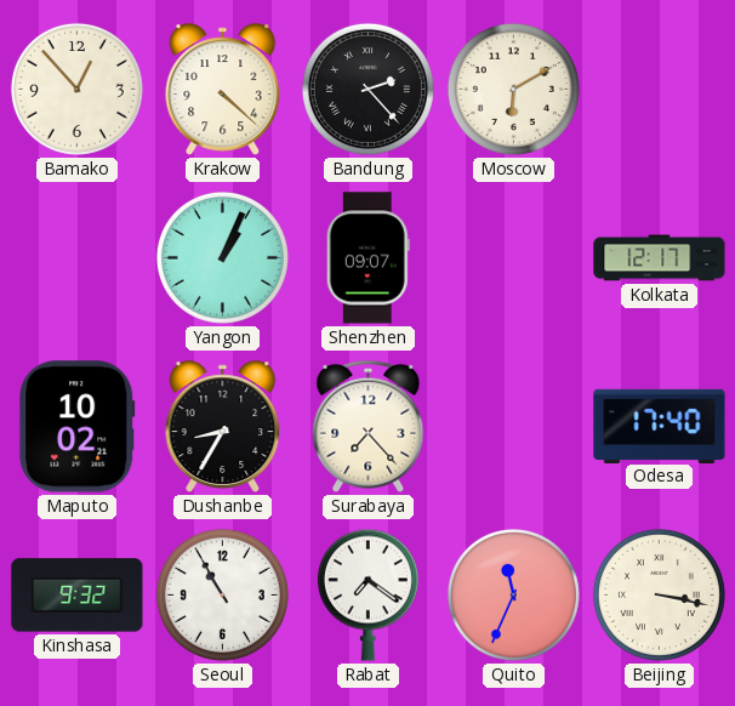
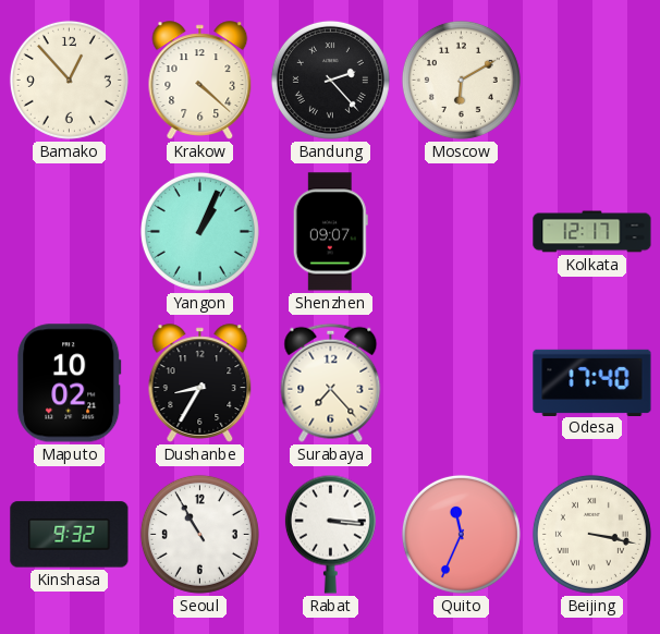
Rabat: 7:21 -> 3:16
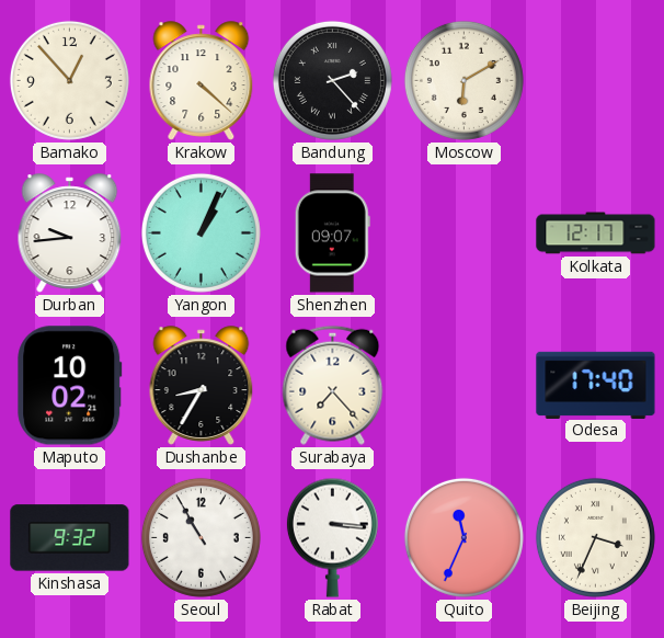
Durban: none -> 9:44
Beijing: 3:17 -> 3:34
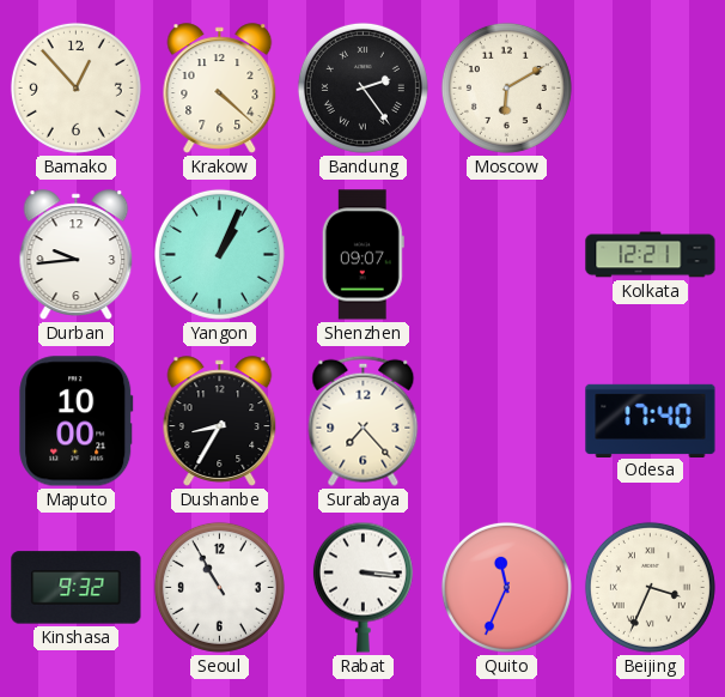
Bandung: 2:23 -> 2:24
Kolkata: 12:17 -> 12:21
Maputo: 10:02 -> 10:00
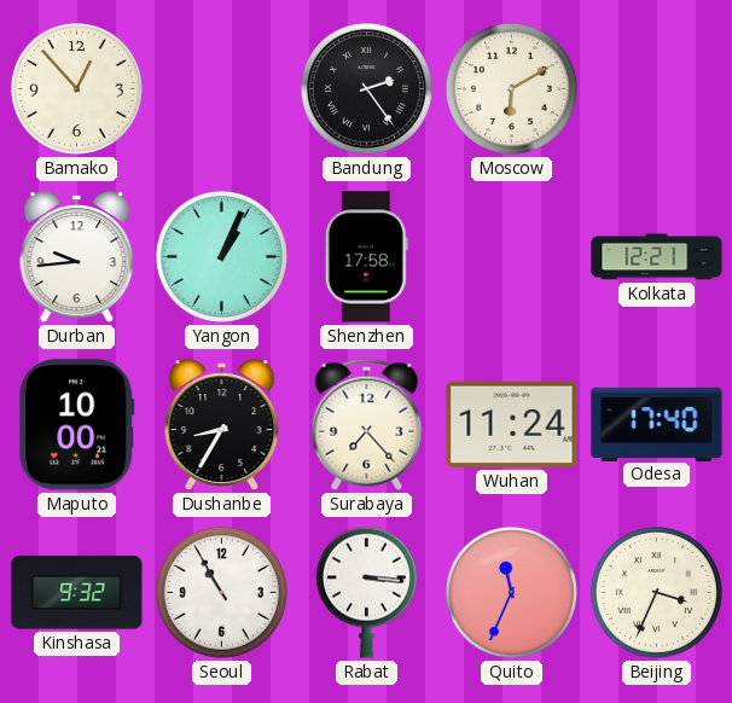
Krakow: 4:22 -> none
Shenzhen: 09:07 -> 17:58
Wuhan: none -> 11:24
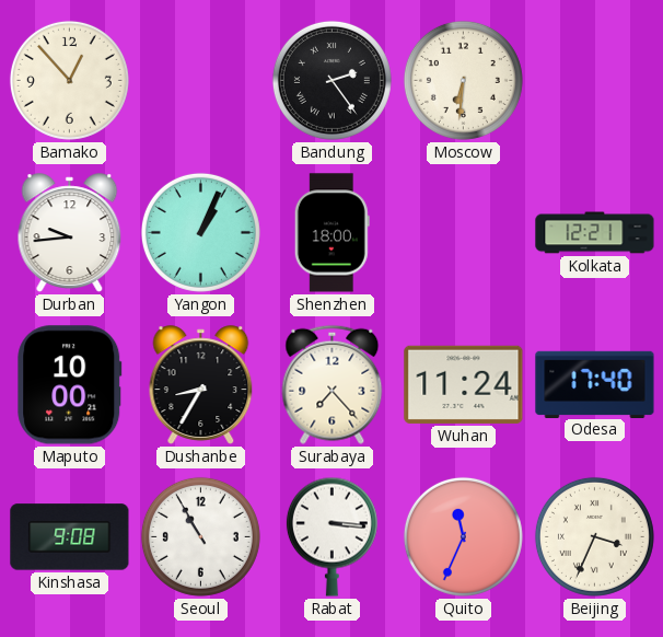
Moscow: 6:10 -> 6:31
Shenzhen: 17:58 -> 18:00
Kinshasa: 9:32 -> 9:08
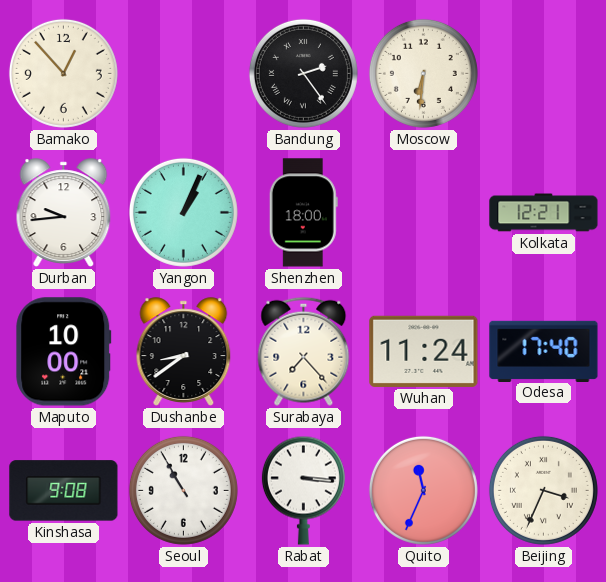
Dushanbe: 8:35 -> 8:39
